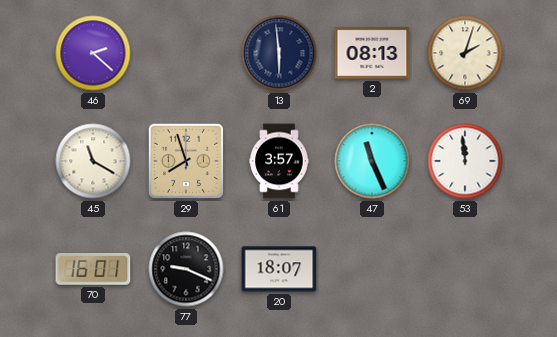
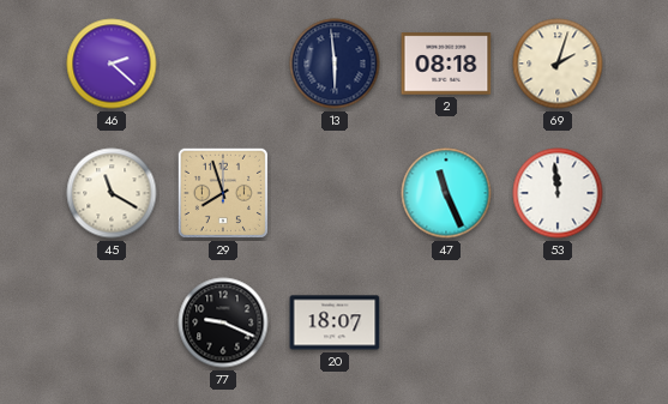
2: 08:13 -> 08:18
61: 3:57 -> none
70: 16:01 -> none
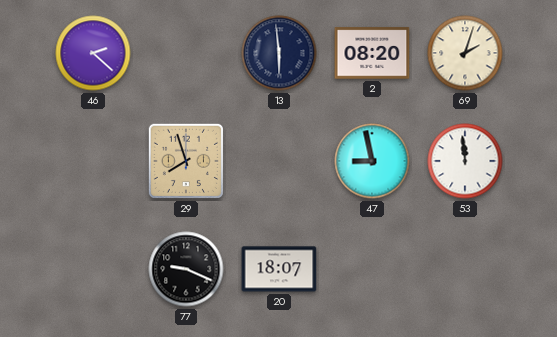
2: 08:18 -> 08:20
45: 11:20 -> none
47: 11:26 -> 8:58
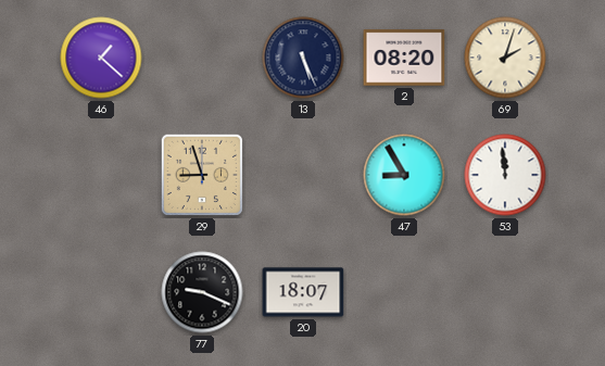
46: 2:22 -> 1:22
13: 5:59 -> 5:26
29: 7:57 -> 8:57
47: 8:58 -> 8:55
